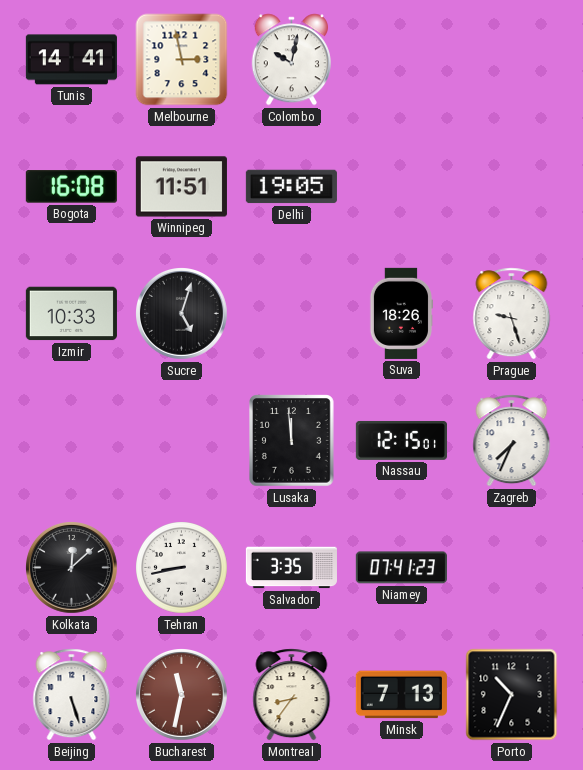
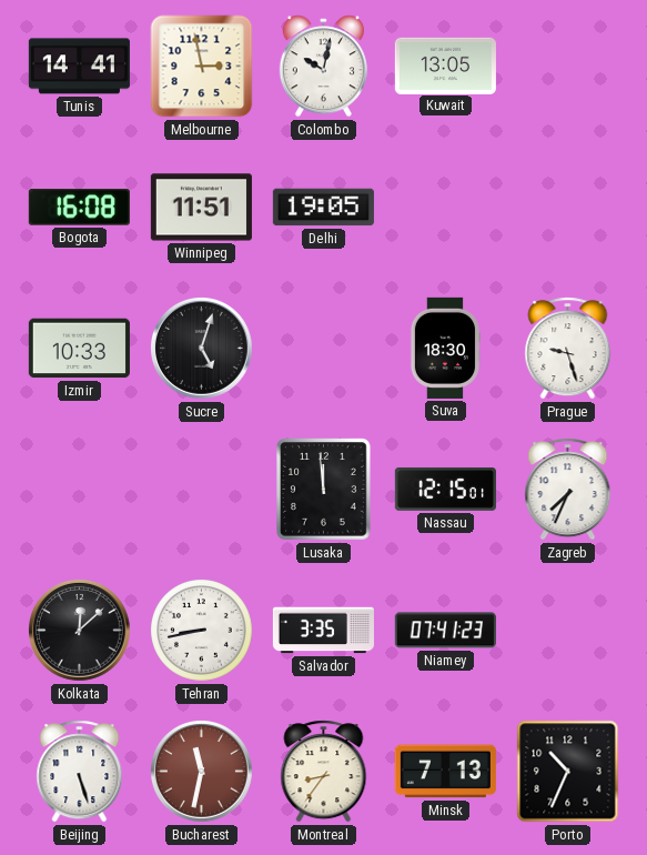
Kuwait: none -> 13:05
Suva: 18:26 -> 18:30
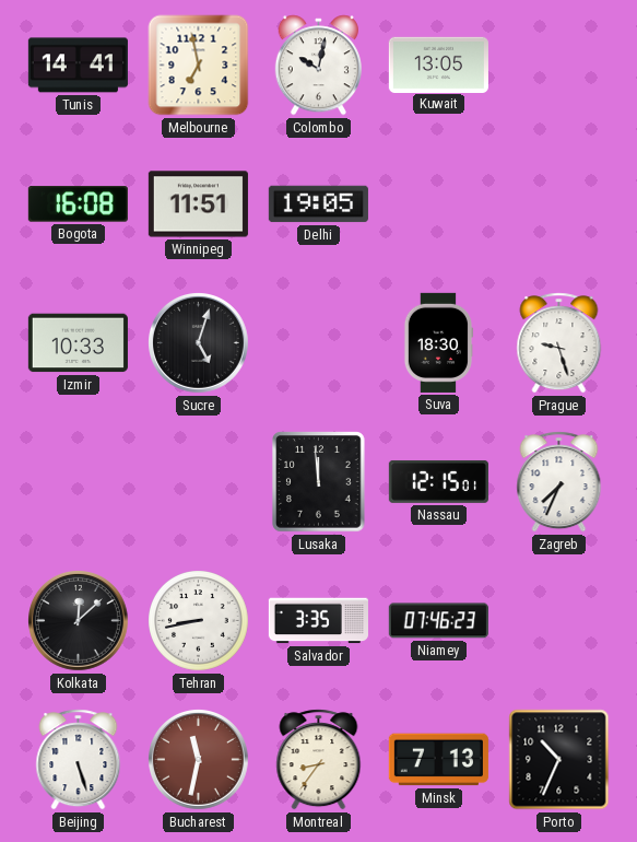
Melbourne: 2:58 -> 6:58
Niamey: 07:41 -> 07:46
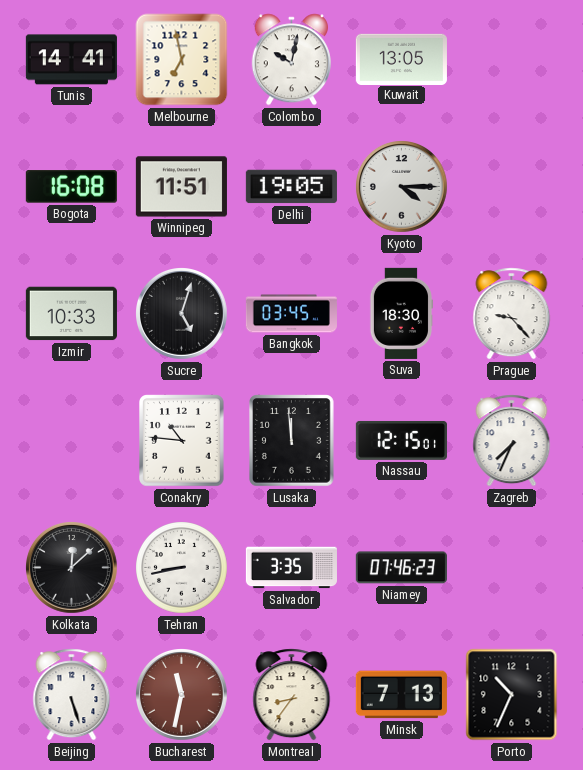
Kyoto: none -> 4:15
Bangkok: none -> 03:45
Prague: 9:27 -> 9:23
Conakry: none -> 10:46
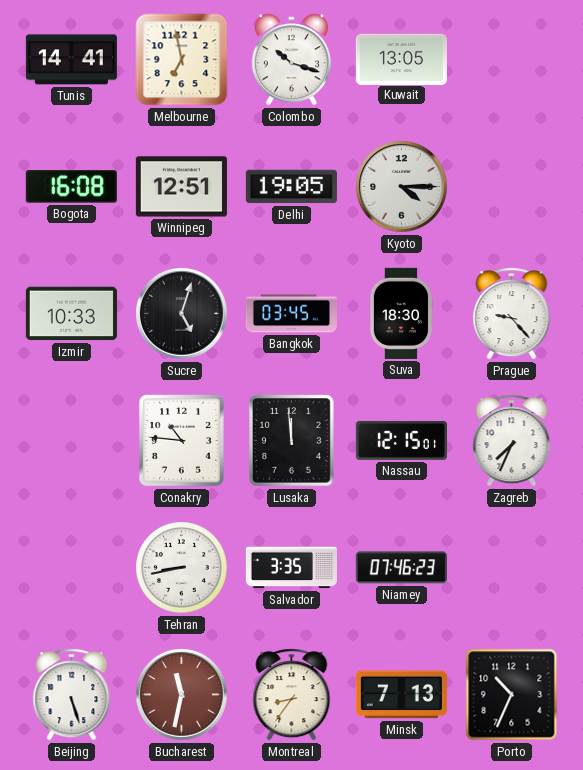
Colombo: 10:02 -> 10:18
Winnipeg: 11:51 -> 12:51
Kolkata: 12:08 -> none
